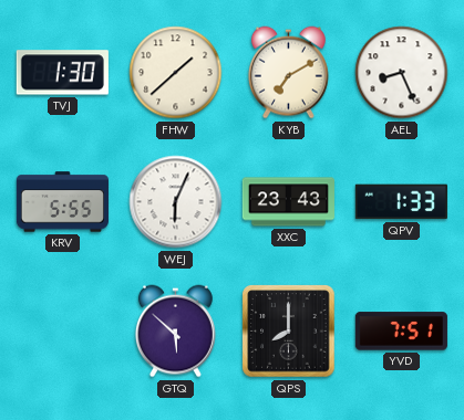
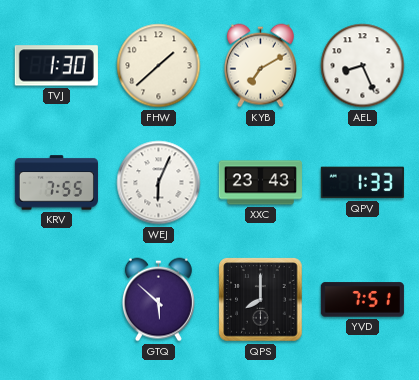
KRV: 5:55 -> 7:55
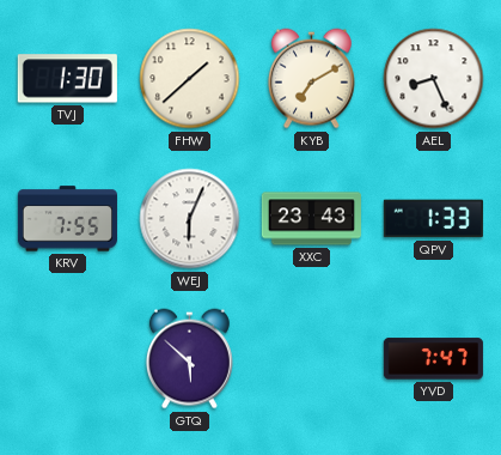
QPS: 8:00 -> none
YVD: 7:51 -> 7:47
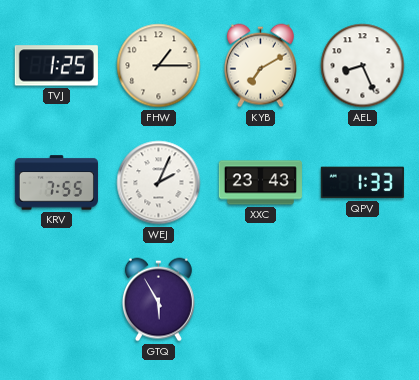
TVJ: 1:30 -> 1:25
FHW: 1:38 -> 1:15
WEJ: 6:04 -> 2:04
GTQ: 5:52 -> 5:55
YVD: 7:47 -> none
